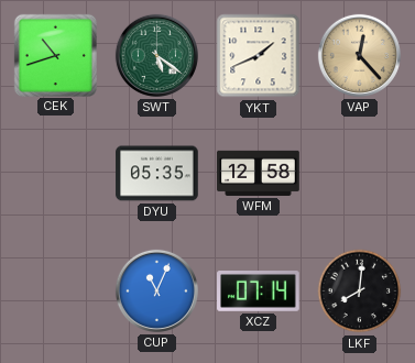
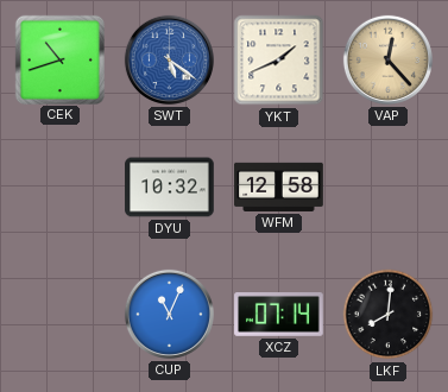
SWT dial: green -> blue
DYU: 05:35 -> 10:32
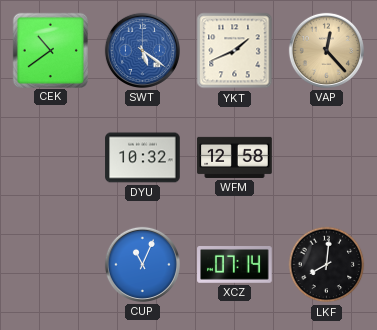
CEK: 10:42 -> 10:39
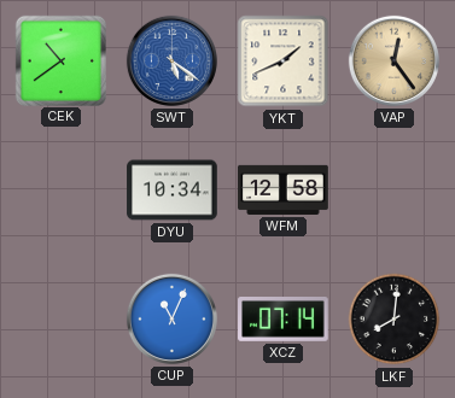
VAP: 12:23 -> 12:24
DYU: 10:32 -> 10:34
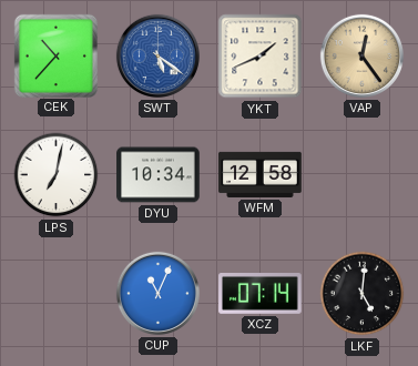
CEK: 10:39 -> 10:37
LPS: none -> 7:02
LKF: 8:01 -> 5:01
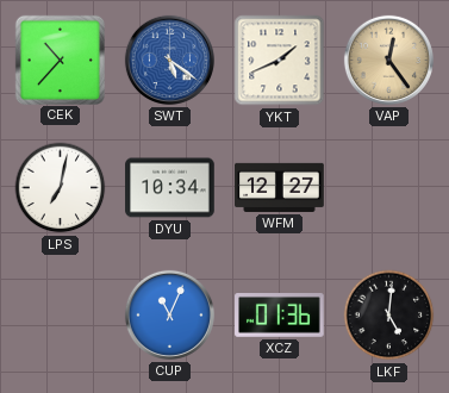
WFM: 12:58 -> 12:27
XCZ: 07:14 -> 01:36
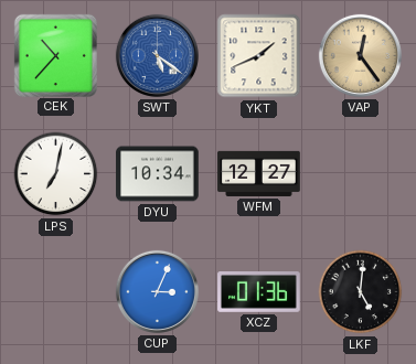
CUP: 11:04 -> 3:04
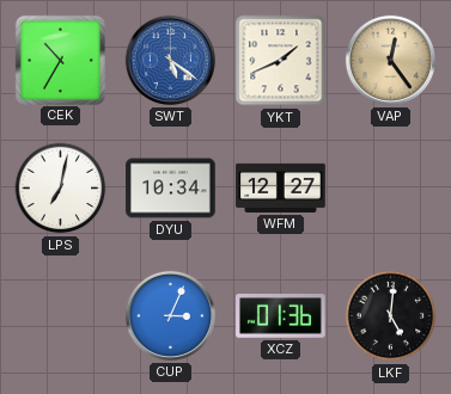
CEK: 10:37 -> 10:35
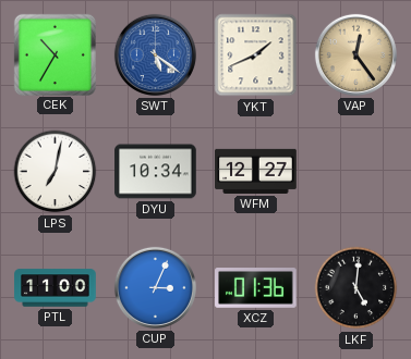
PTL: none -> 11:00
